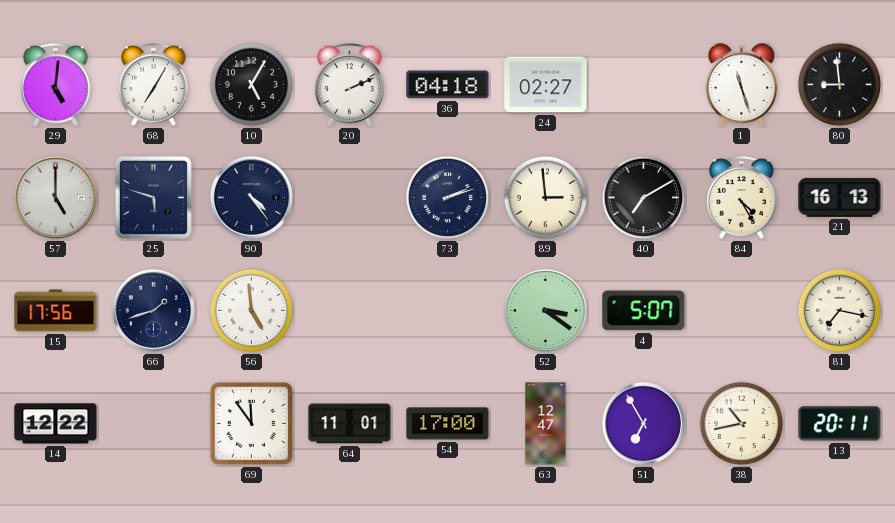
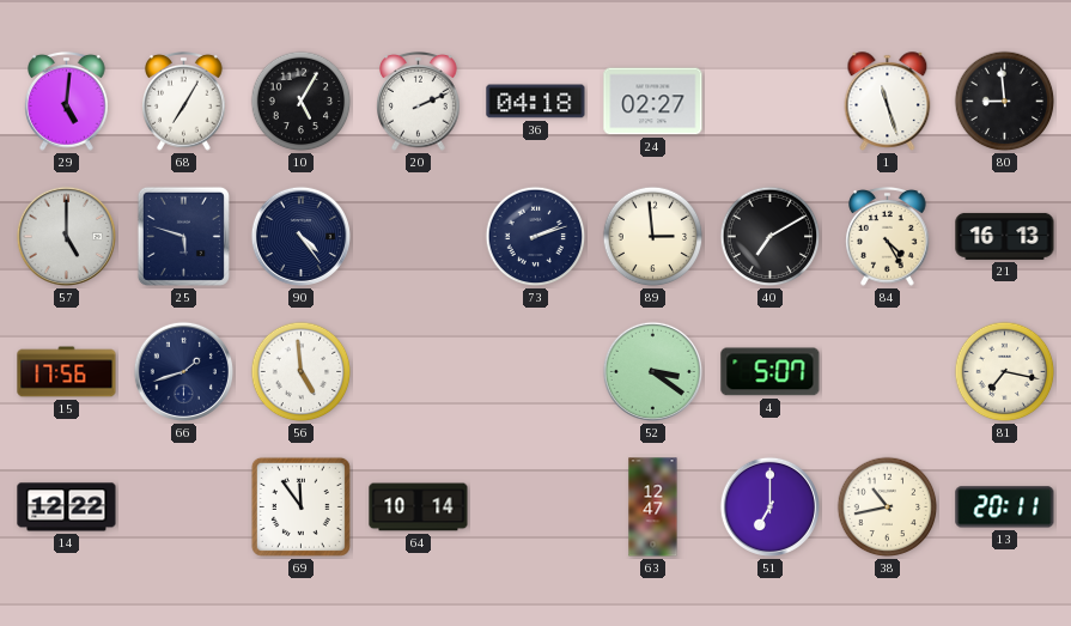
64: 11:01 -> 10:14
54: 17:00 -> none
51: 6:55 -> 7:00
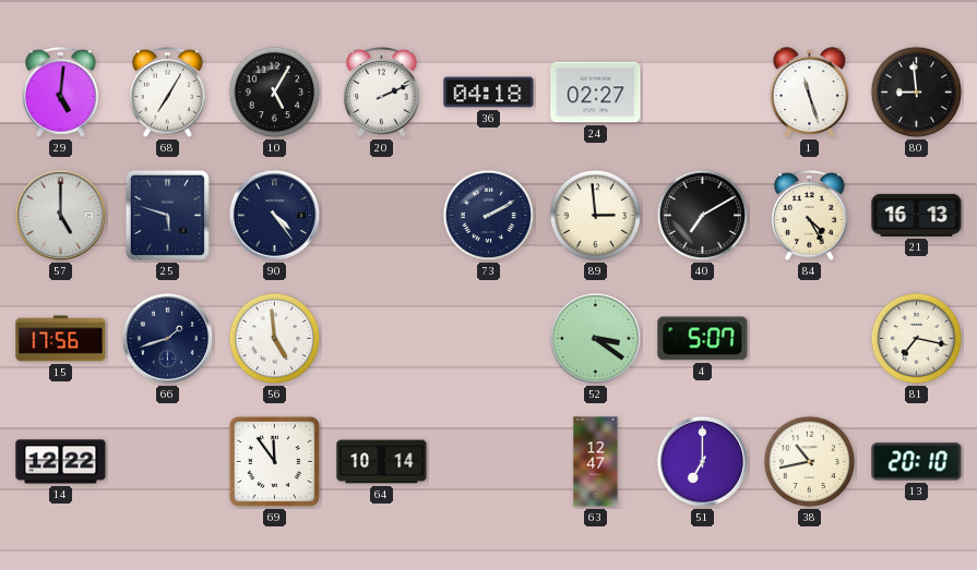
73: 2:12 -> 2:10
13: 20:11 -> 20:10
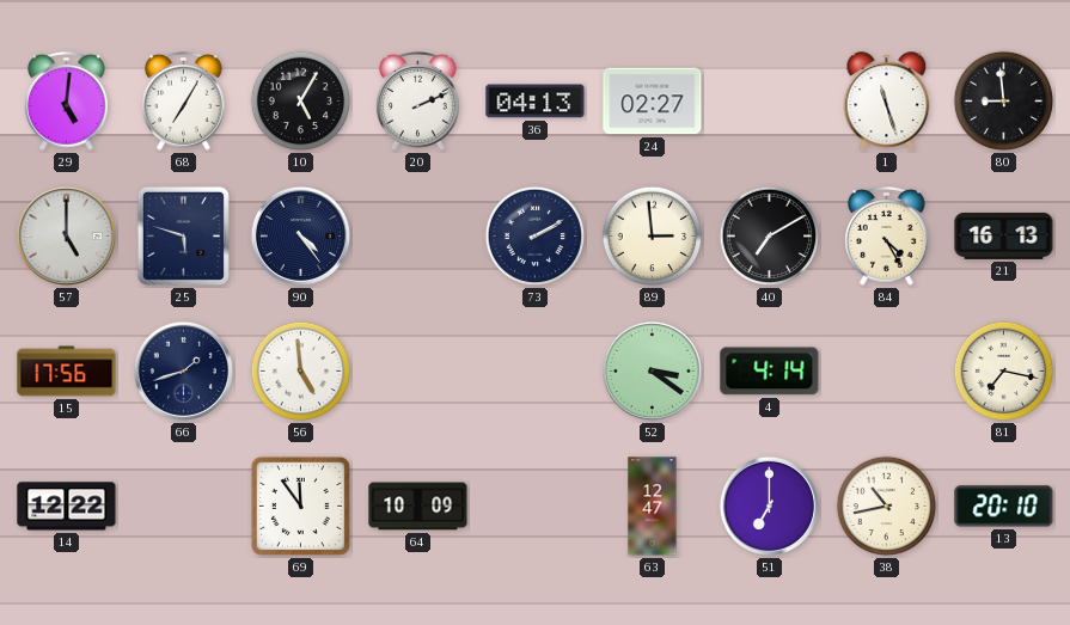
36: 04:18 -> 04:13
4: 5:07 -> 4:14
64: 10:14 -> 10:09
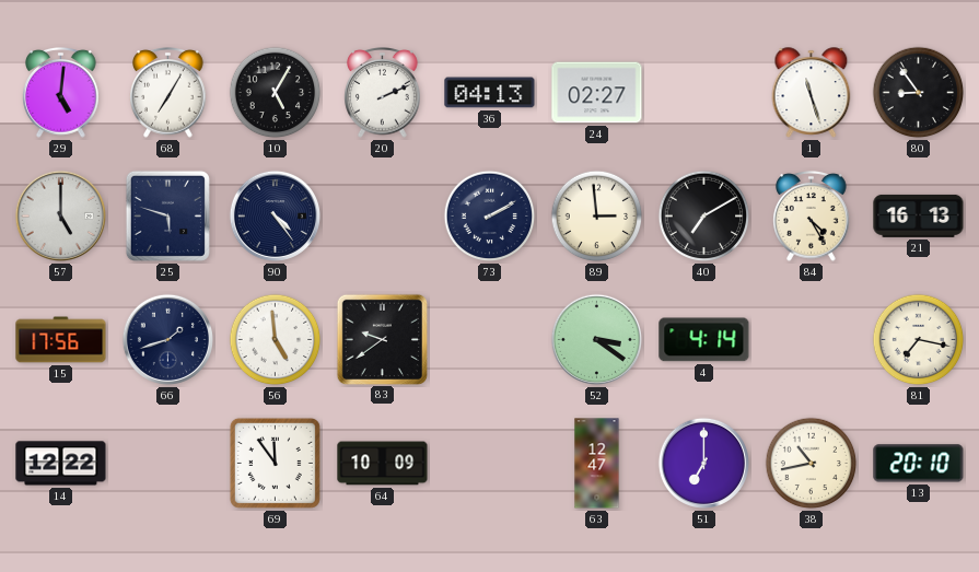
80: 8:59 -> 8:54
83: none -> 9:39
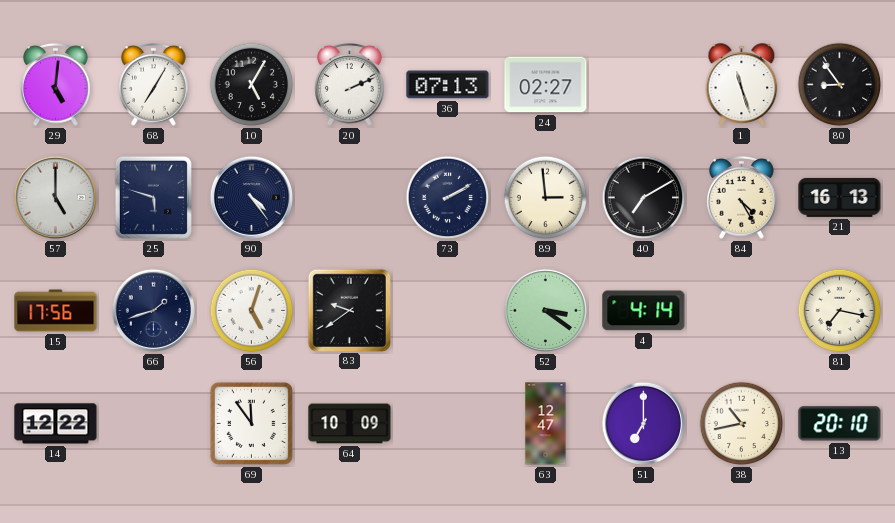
36: 04:13 -> 07:13
56: 4:59 -> 5:03
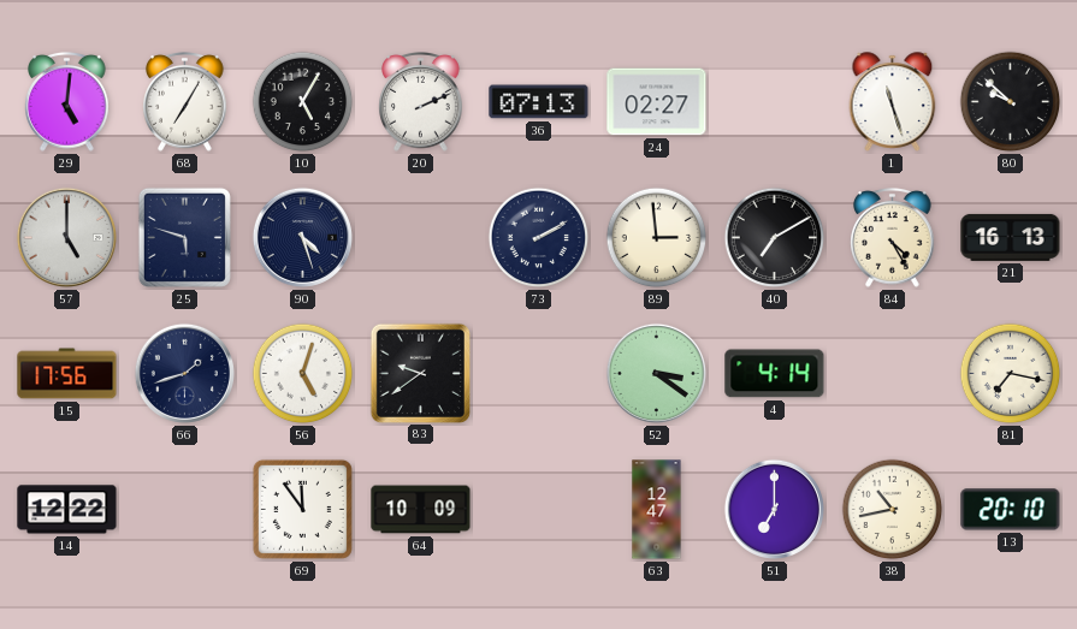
80: 8:54 -> 9:52
90: 4:24 -> 4:27
